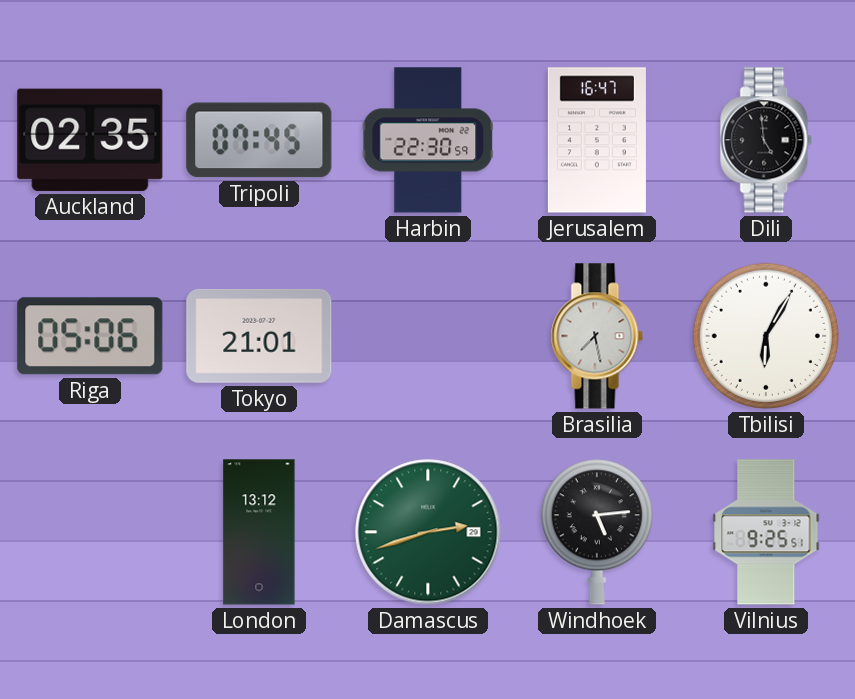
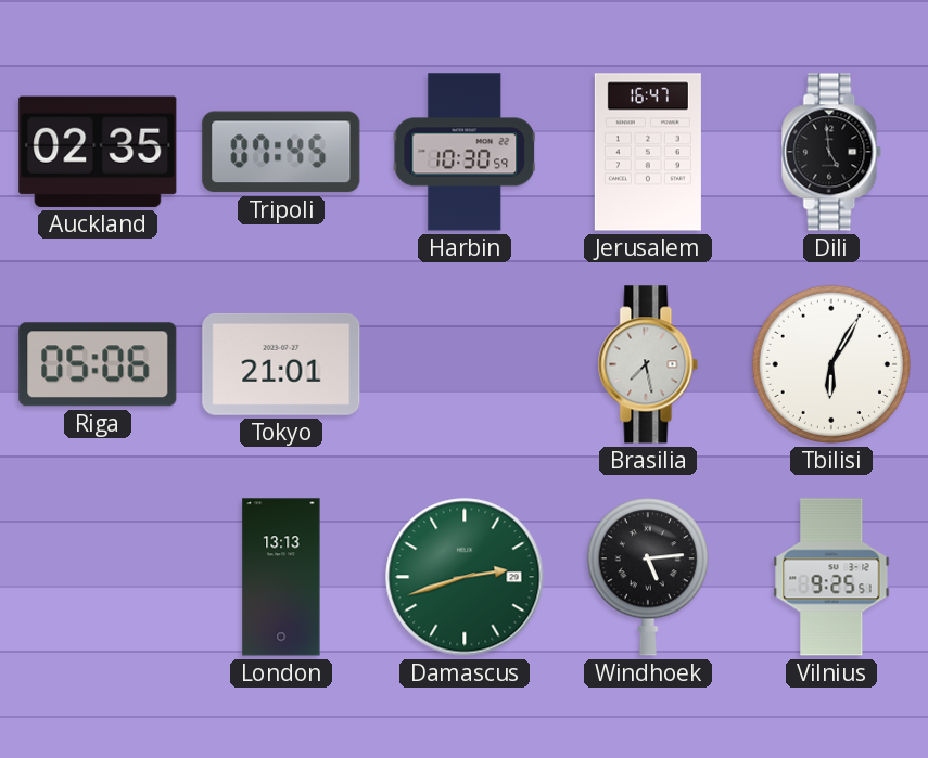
Harbin: 22:30 -> 10:30
London: 13:12 -> 13:13
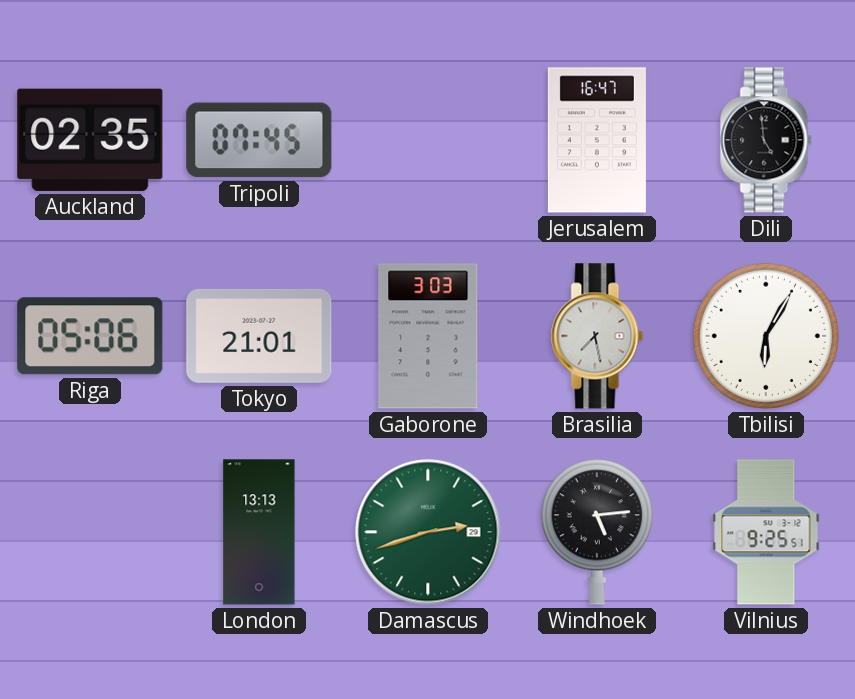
Harbin: 10:30 -> none
Gaborone: none -> 3:03
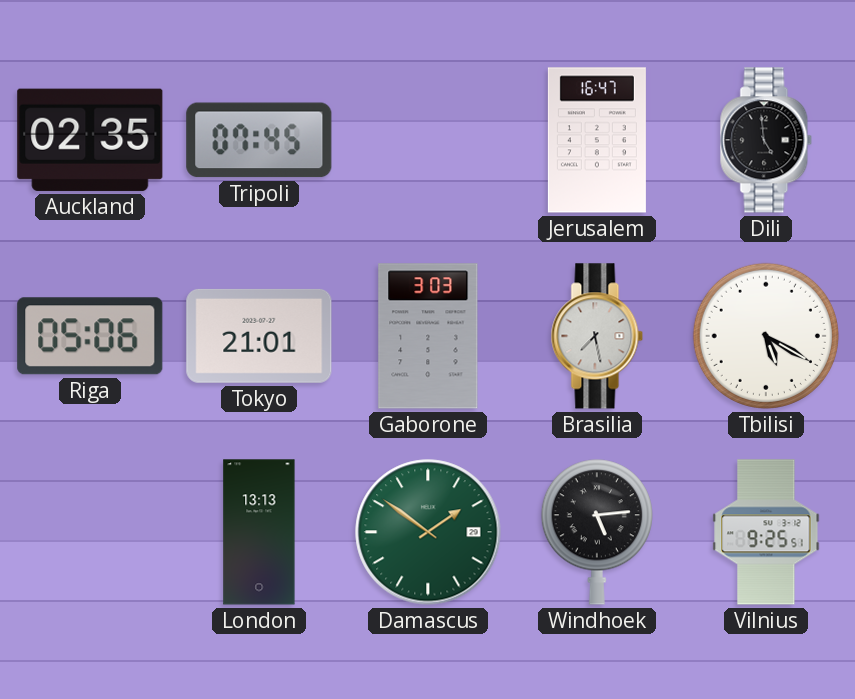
Tbilisi: 6:05 -> 5:20
Damascus: 2:42 -> 1:51
